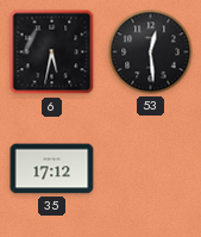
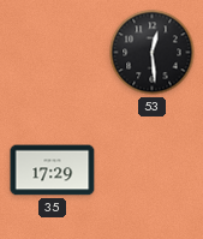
6: 5:32 -> none
35: 17:12 -> 17:29
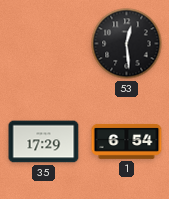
1: none -> 6:54
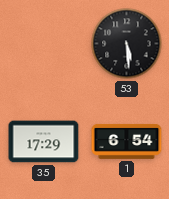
53: 12:29 -> 5:29
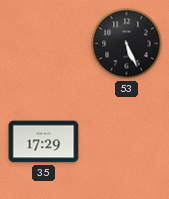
53: 5:29 -> 5:26
1: 6:54 -> none
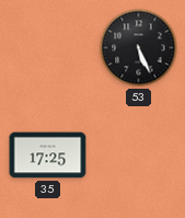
35: 17:29 -> 17:25
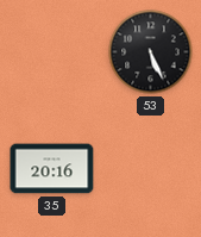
35: 17:25 -> 20:16
